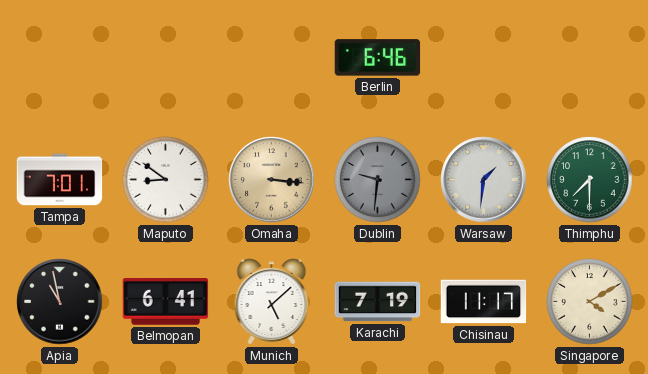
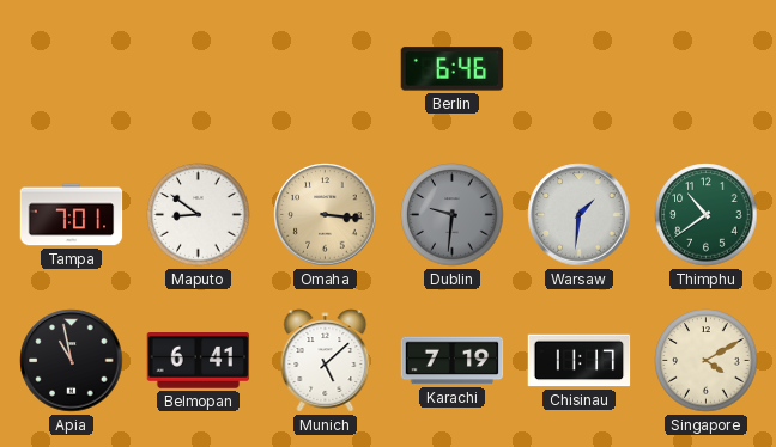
Thimphu: 7:30 -> 10:39
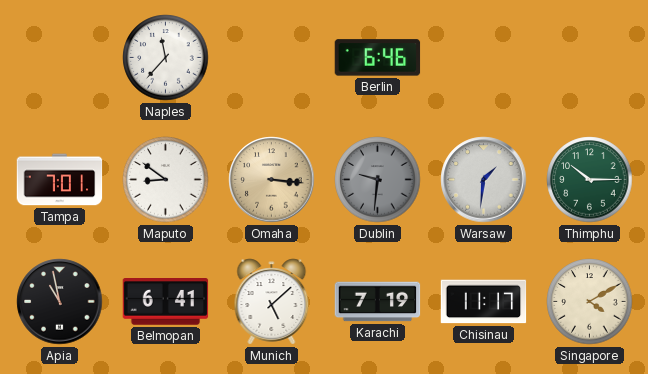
Naples: none -> 11:37
Thimphu: 10:39 -> 10:15
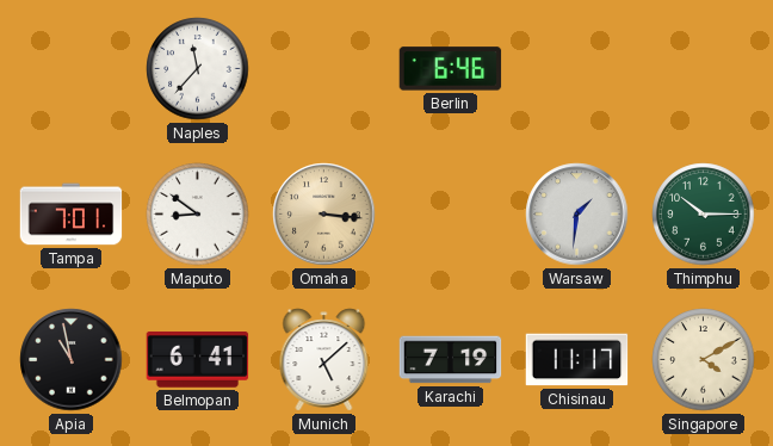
Dublin: 9:31 -> none
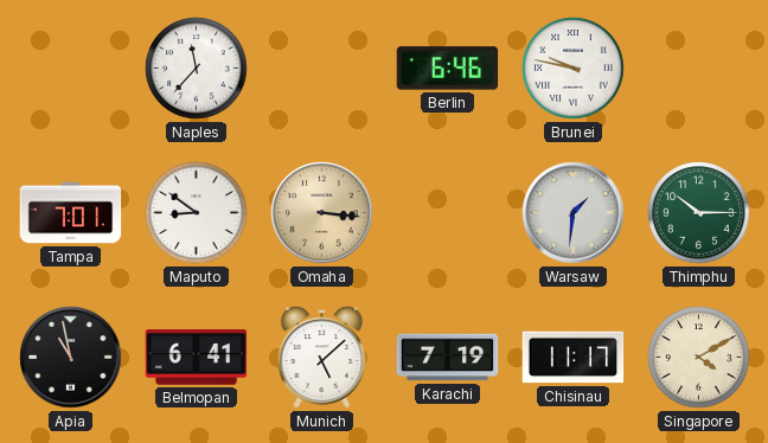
Brunei: none -> 9:47
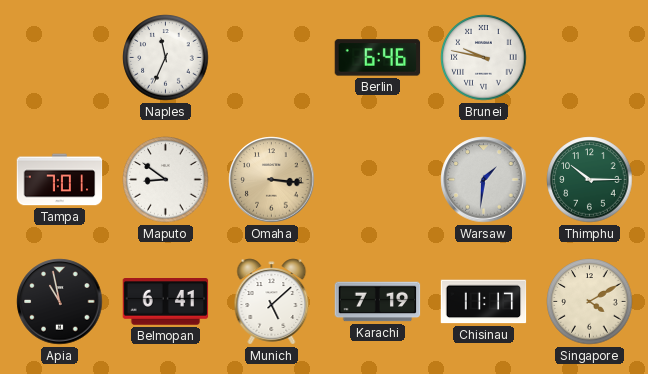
Naples: 11:37 -> 11:34
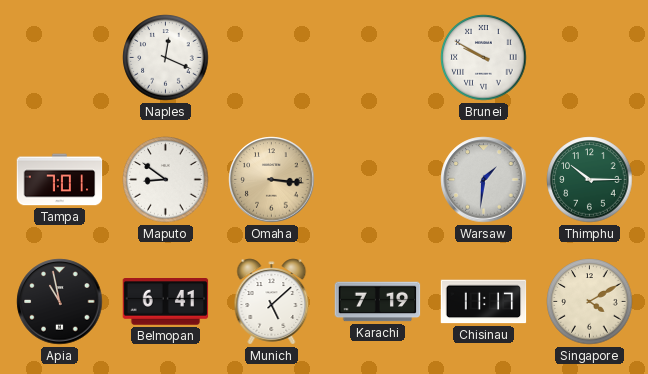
Naples: 11:34 -> 12:19
Berlin: 6:46 -> none
Brunei: 9:47 -> 9:50
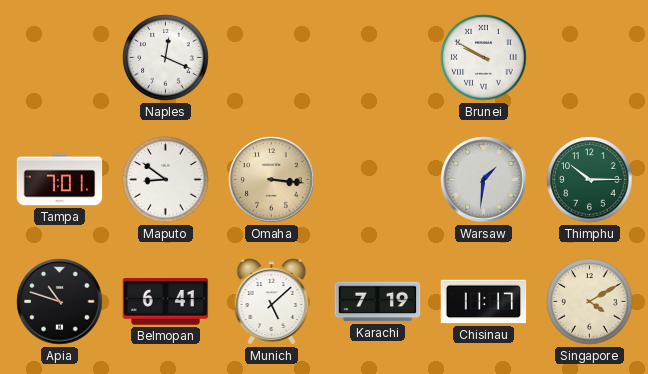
Apia: 10:58 -> 10:48
